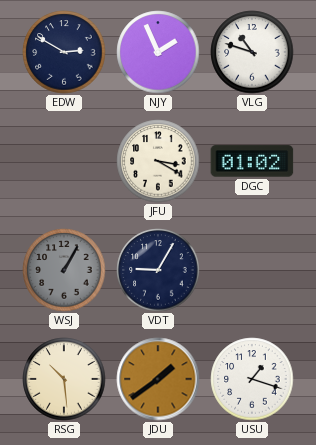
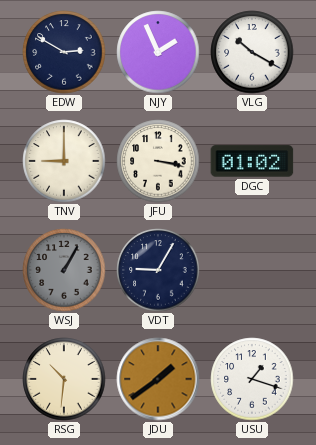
VLG: 10:48 -> 10:20
TNV: none -> 9:00
JFU: 3:20 -> 3:17
RSG: 10:29 -> 10:31
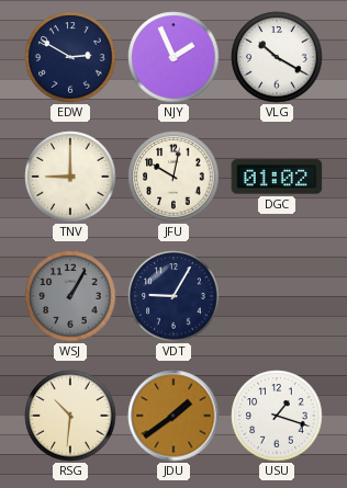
JFU: 3:17 -> 10:02
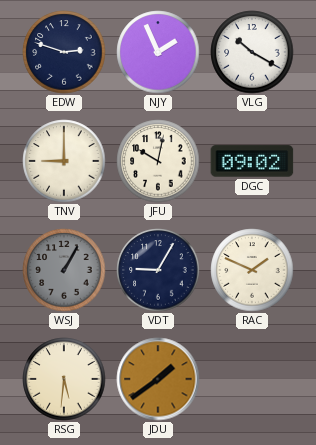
EDW: 2:50 -> 2:48
DGC: 01:02 -> 09:02
RAC: none -> 1:49
RSG: 10:31 -> 5:31
USU: 1:18 -> none
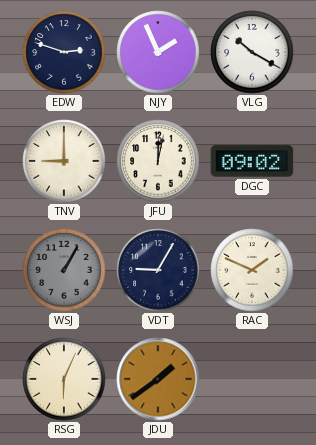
JFU: 10:02 -> 12:02
RSG: 5:31 -> 6:04
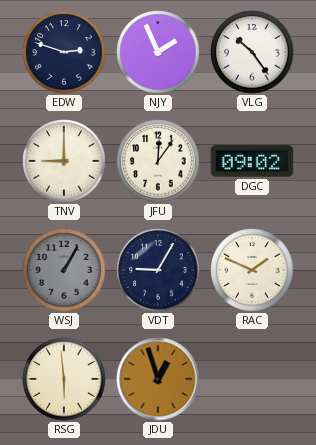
VLG: 10:20 -> 10:24
JFU: 12:02 -> 12:06
RSG: 6:04 -> 5:59
JDU: 1:39 -> 12:57
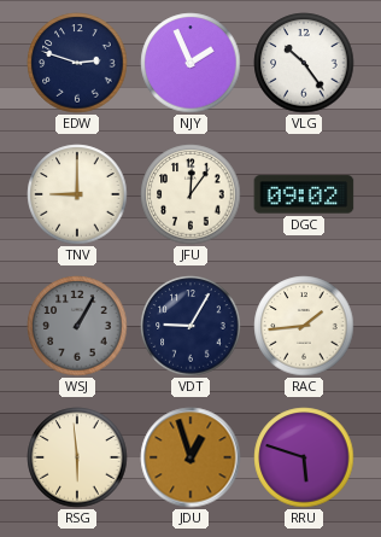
RAC: 1:49 -> 1:44
RRU: none -> 5:48
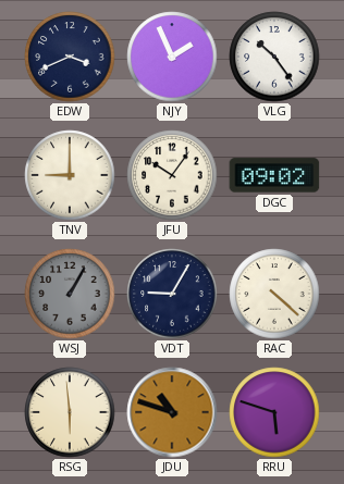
EDW: 2:48 -> 3:41
JFU: 12:06 -> 10:06
RAC: 1:44 -> 4:22
JDU: 12:57 -> 10:48
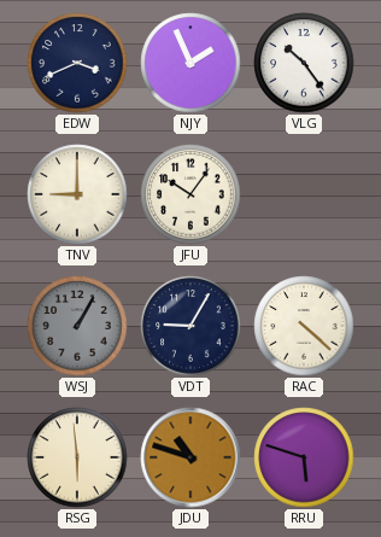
DGC: 09:02 -> none
